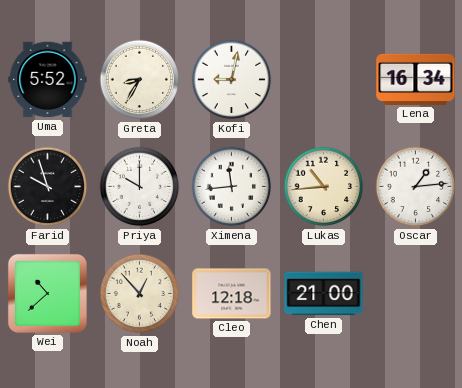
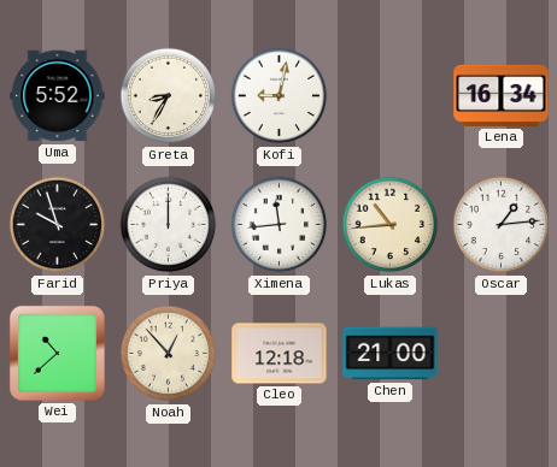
Priya: 10:00 -> 12:00
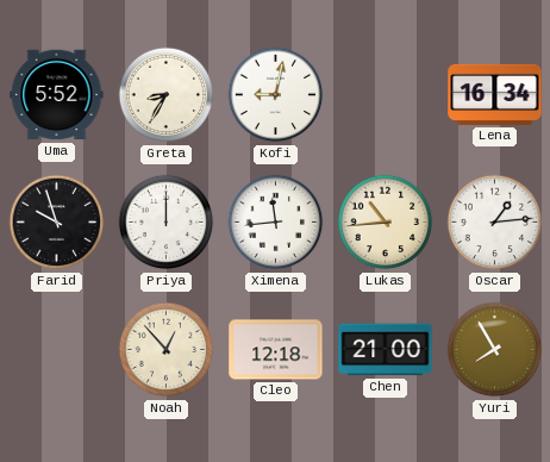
Wei: 10:38 -> none
Yuri: none -> 7:55
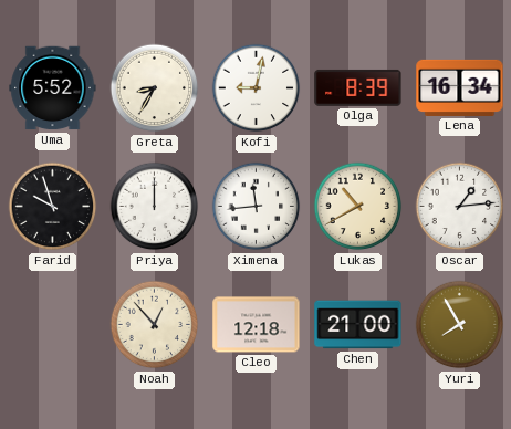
Olga: none -> 8:39
Lukas: 10:44 -> 10:40
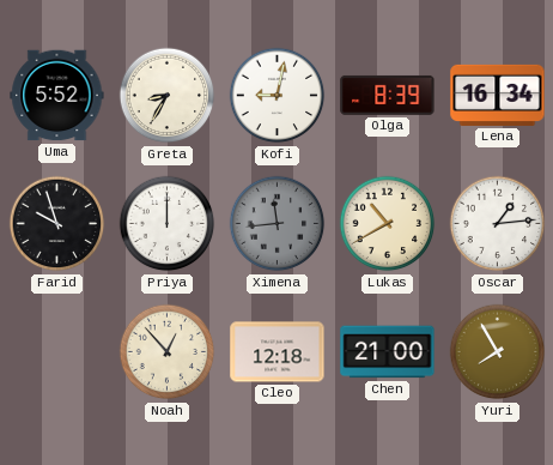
Ximena dial: white -> grey
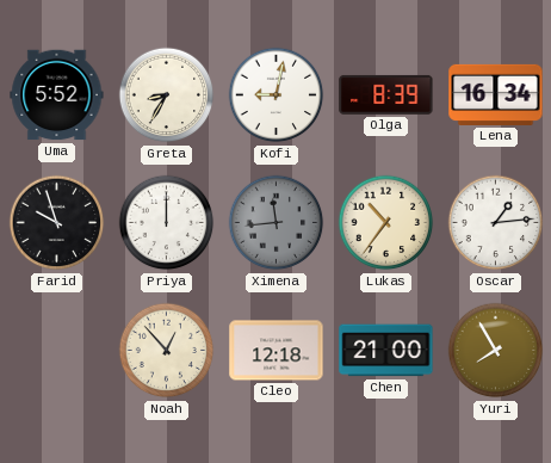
Lukas: 10:40 -> 10:36
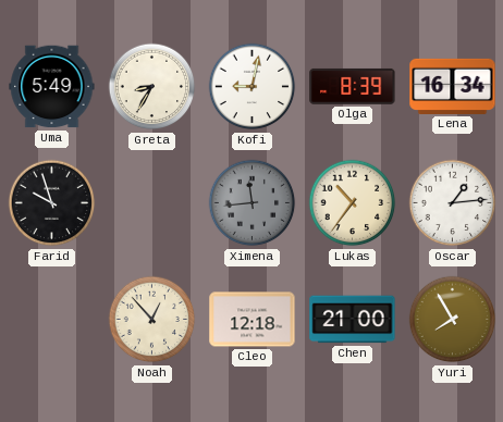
Uma: 5:52 -> 5:49
Priya: 12:00 -> none
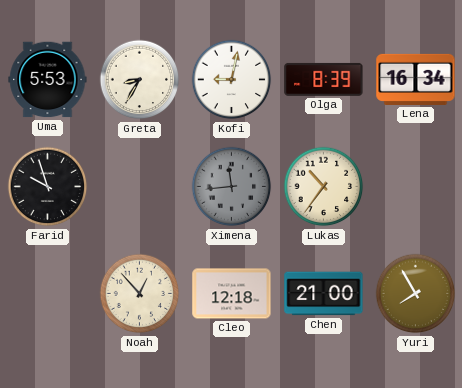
Uma: 5:49 -> 5:53
Oscar: 1:14 -> none
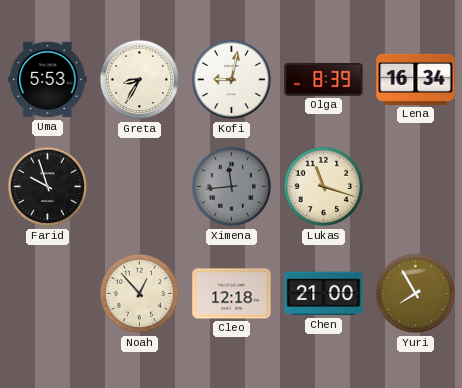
Lukas: 10:36 -> 11:18
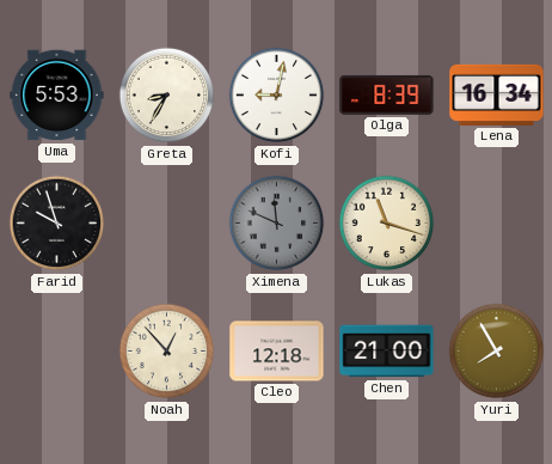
Ximena: 11:44 -> 11:49
